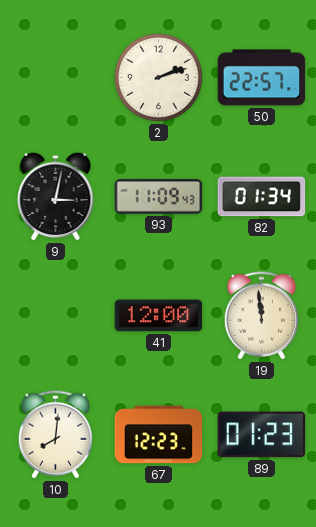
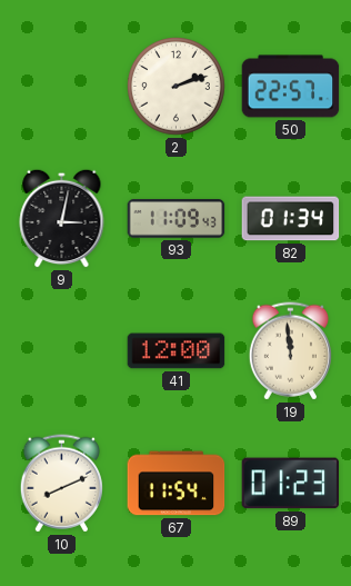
10: 8:01 -> 8:11
67: 12:23 -> 11:54
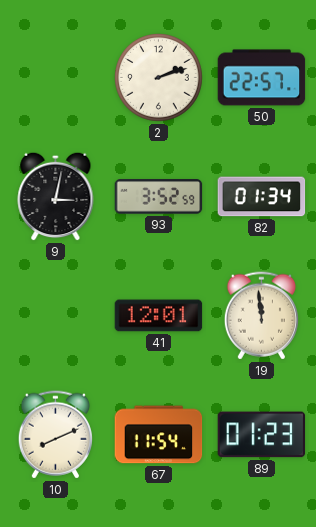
93: 11:09 -> 3:52
41: 12:00 -> 12:01
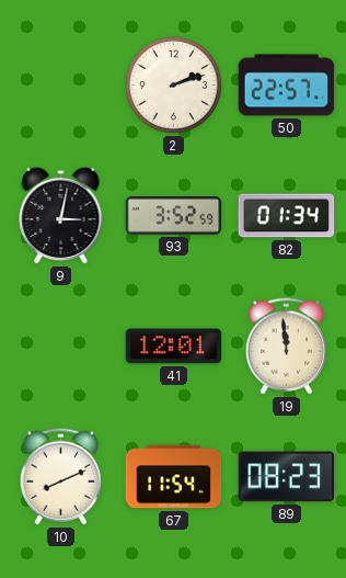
89: 01:23 -> 08:23
